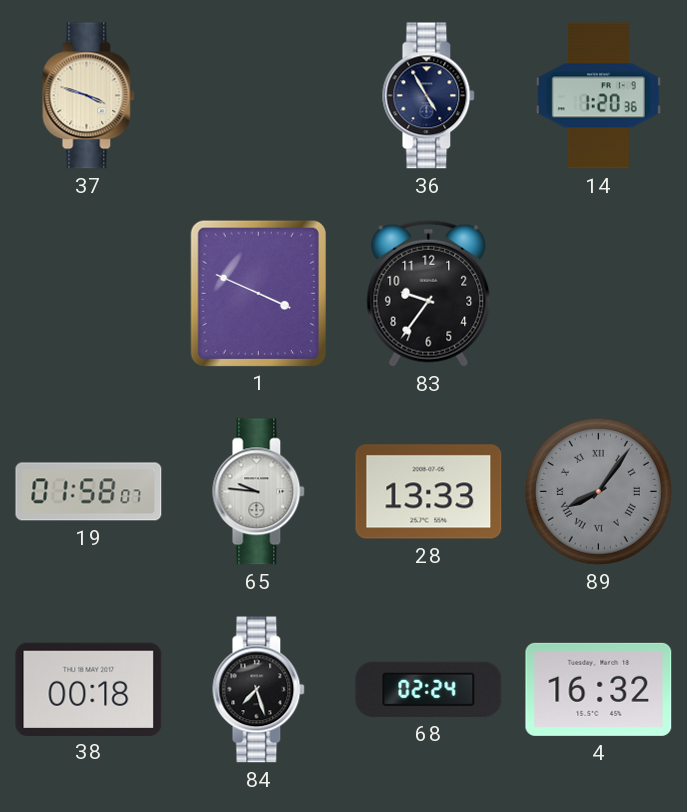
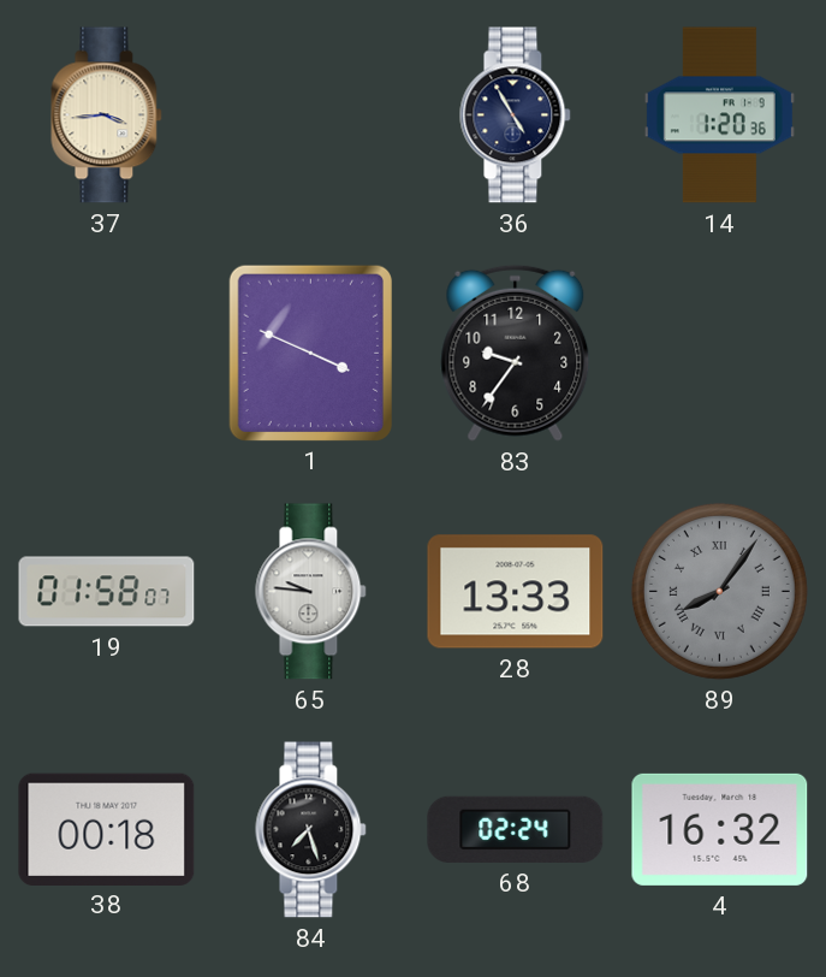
37: 3:48 -> 3:44
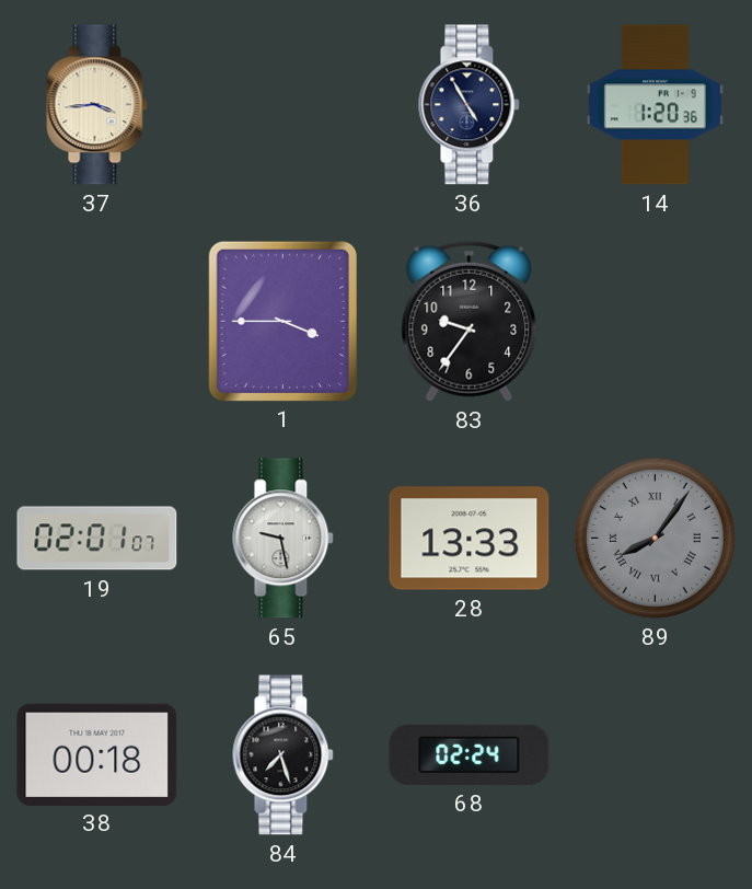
1: 3:49 -> 3:45
19: 01:58 -> 02:01
65: 9:46 -> 9:28
4: 16:32 -> none
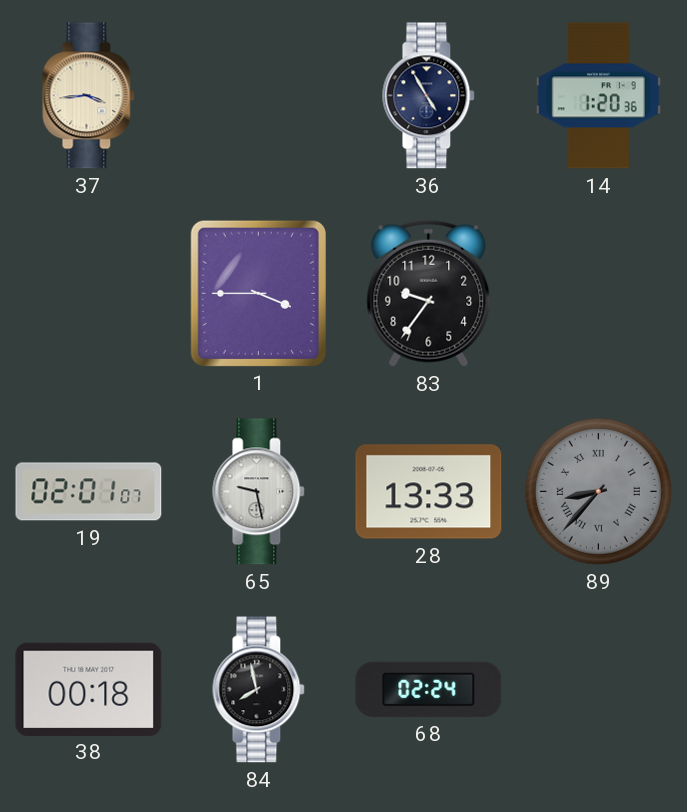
89: 8:06 -> 8:37
84: 7:27 -> 7:58
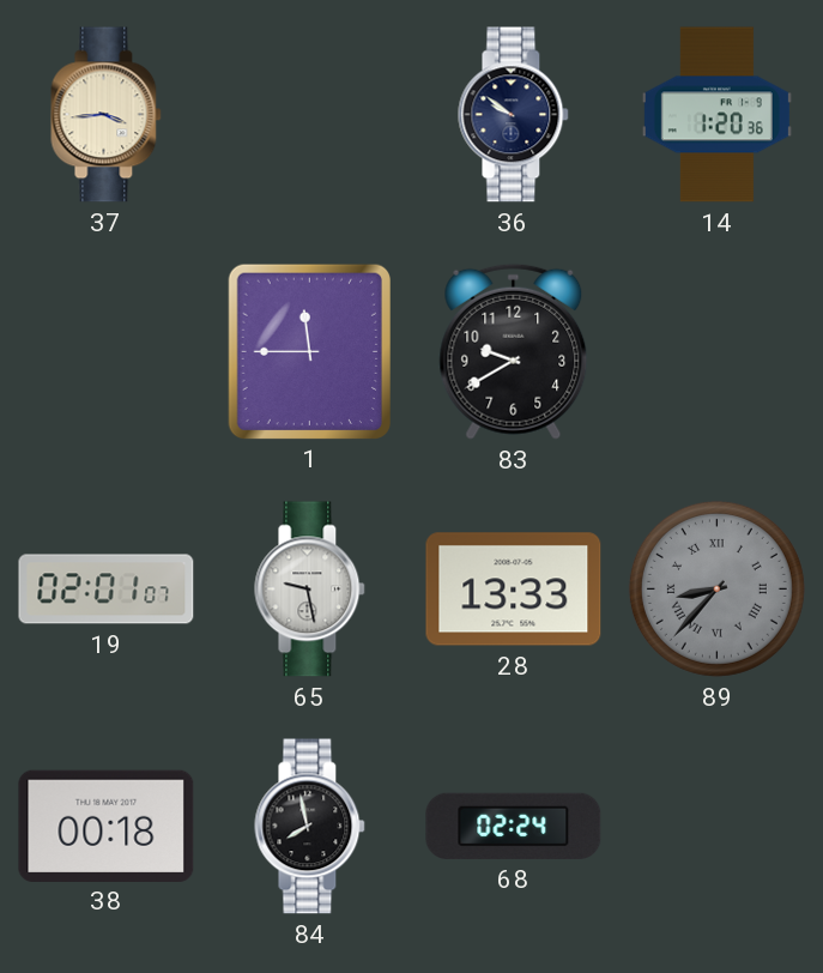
36: 4:55 -> 9:51
1: 3:45 -> 11:45
83: 9:36 -> 9:40
